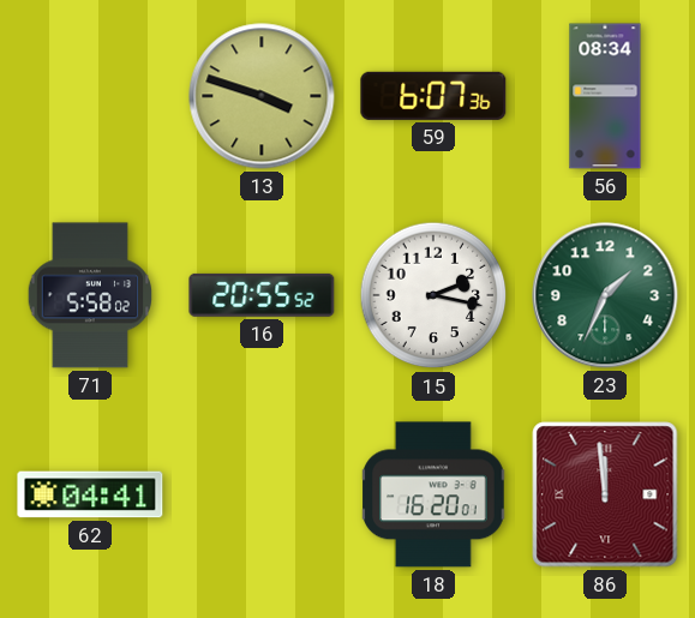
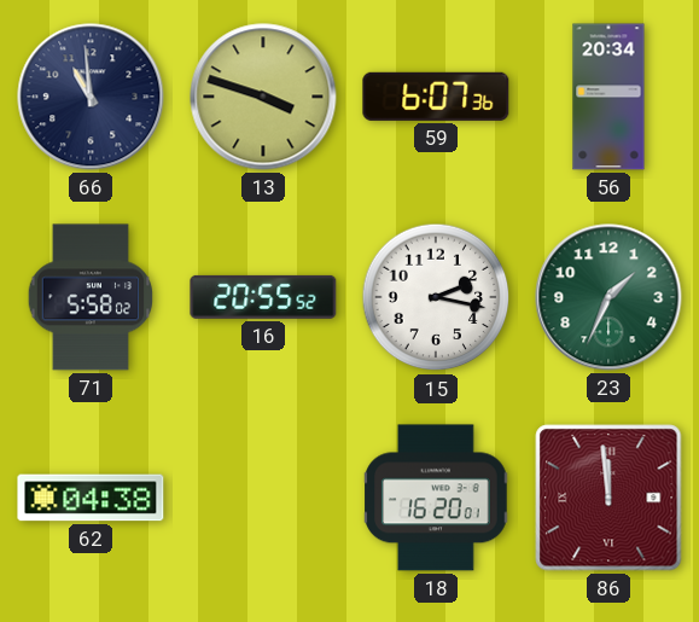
66: none -> 10:59
56: 08:34 -> 20:34
62: 04:41 -> 04:38
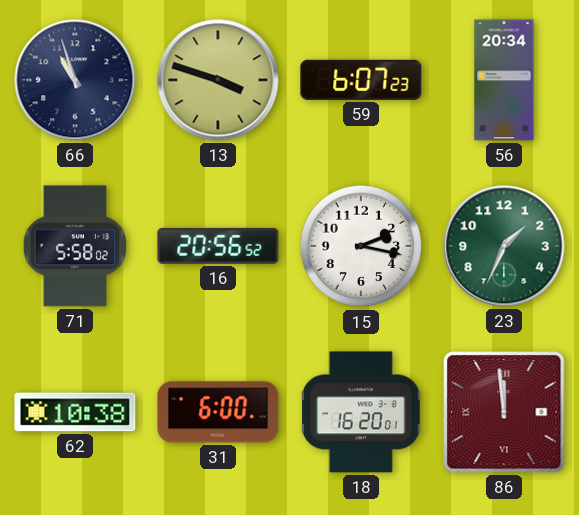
66: 10:59 -> 10:57
59: 6:07:36 -> 6:07:23
16: 20:55 -> 20:56
62: 04:38 -> 10:38
31: none -> 6:00
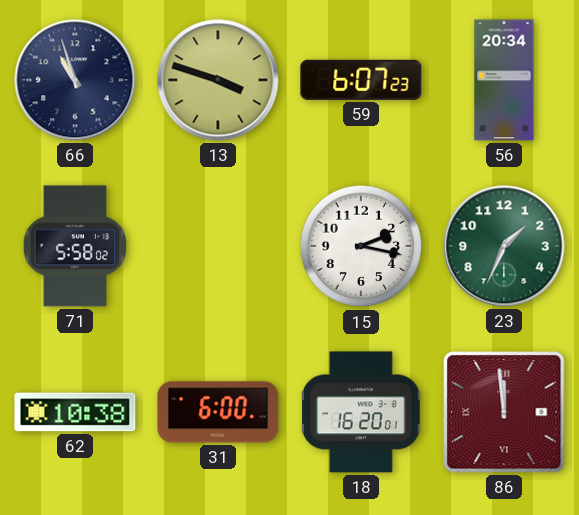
16: 20:56 -> none
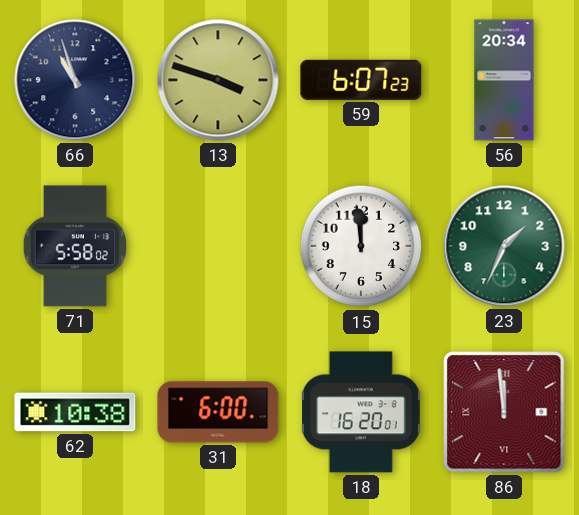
15: 2:17 -> 11:59
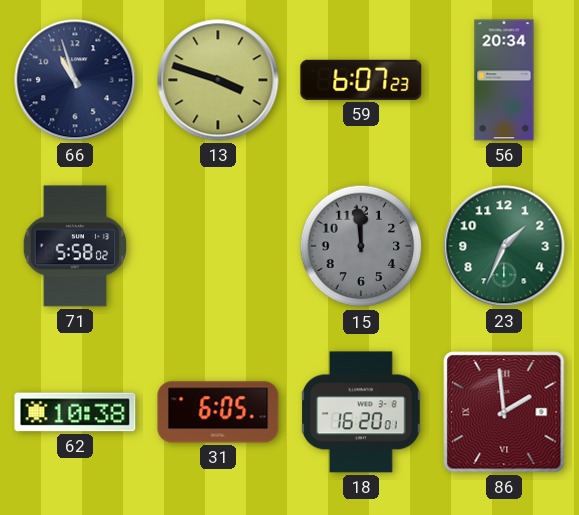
15 dial: white -> grey
31: 6:00 -> 6:05
86: 11:59 -> 1:59
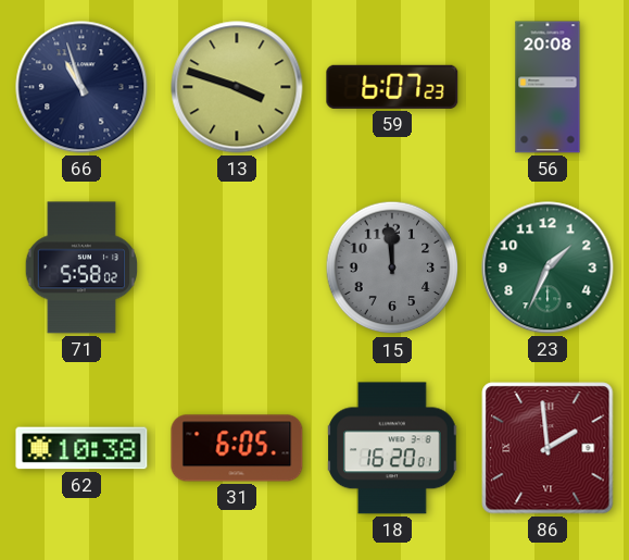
56: 20:34 -> 20:08
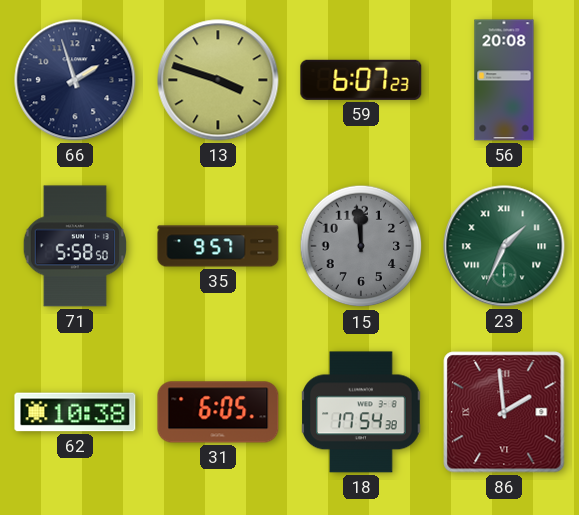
66: 10:57 -> 1:57
71: 5:58:02 -> 5:58:50
35: none -> 9:57
23 numerals: Arabic -> Roman
18: 16:20 -> 17:54
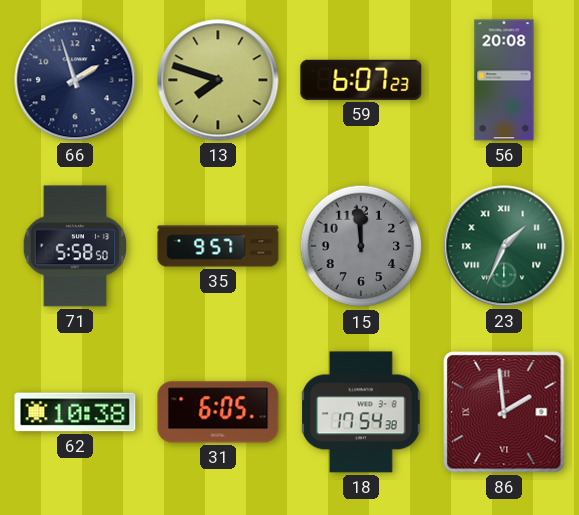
13: 3:48 -> 7:48
